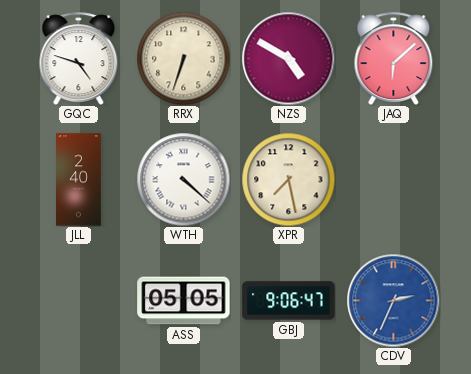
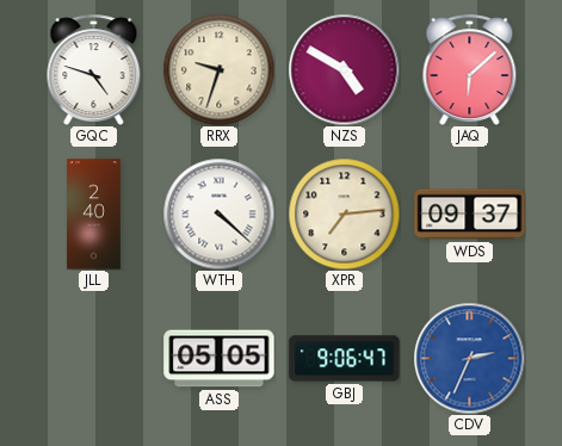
RRX: 6:33 -> 9:33
XPR: 7:28 -> 7:14
WDS: none -> 09:37
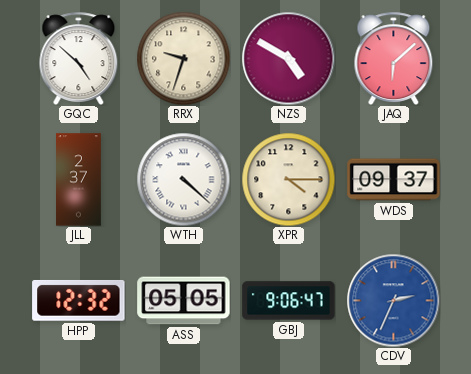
GQC: 4:48 -> 4:52
JLL: 2:40 -> 2:37
XPR: 7:14 -> 4:15
HPP: none -> 12:32
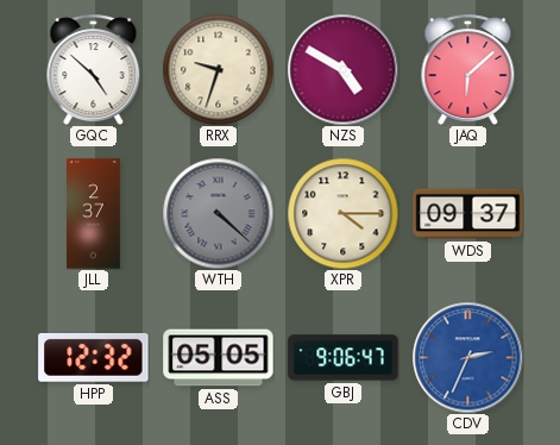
WTH dial: white -> grey
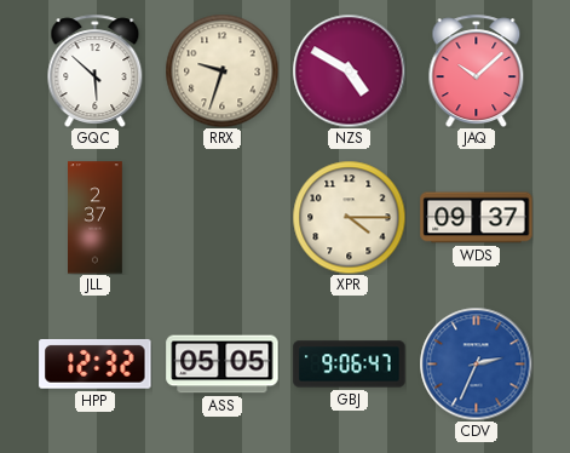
GQC: 4:52 -> 5:52
JAQ: 6:08 -> 10:08
WTH: 4:22 -> none
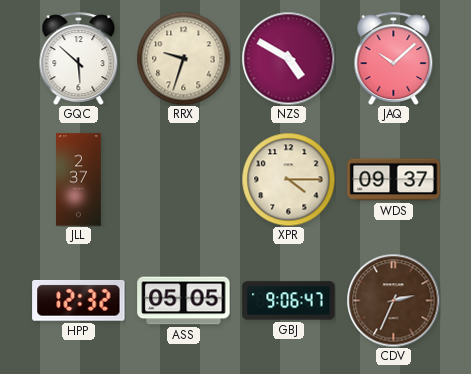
CDV dial: blue -> brown
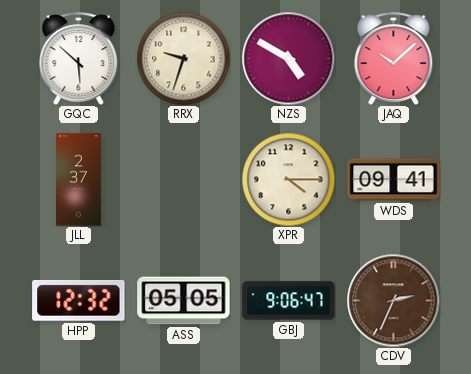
WDS: 09:37 -> 09:41
